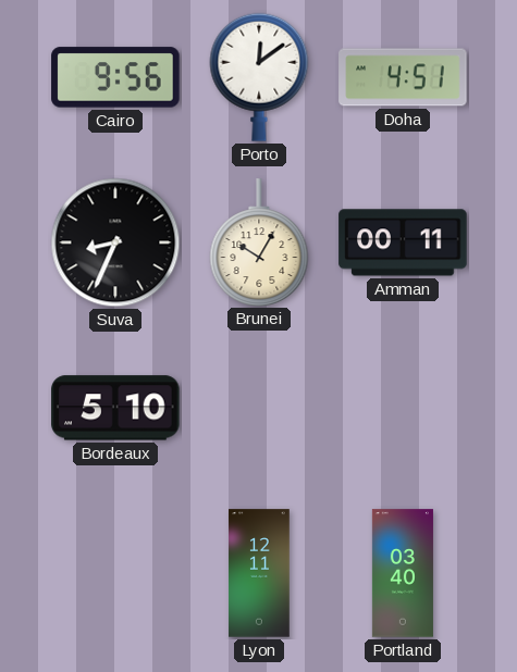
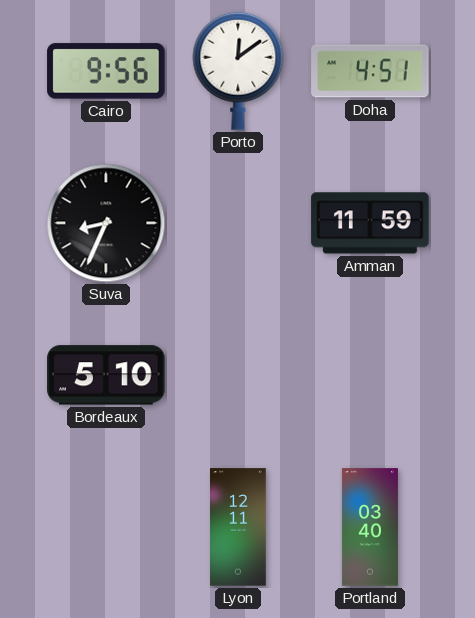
Brunei: 10:05 -> none
Amman: 00:11 -> 11:59
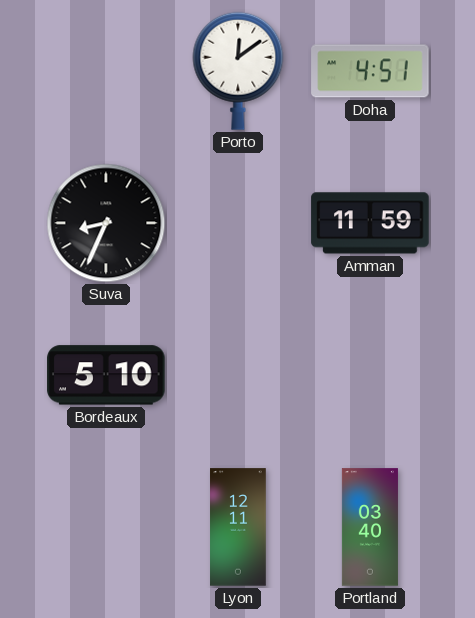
Cairo: 9:56 -> none
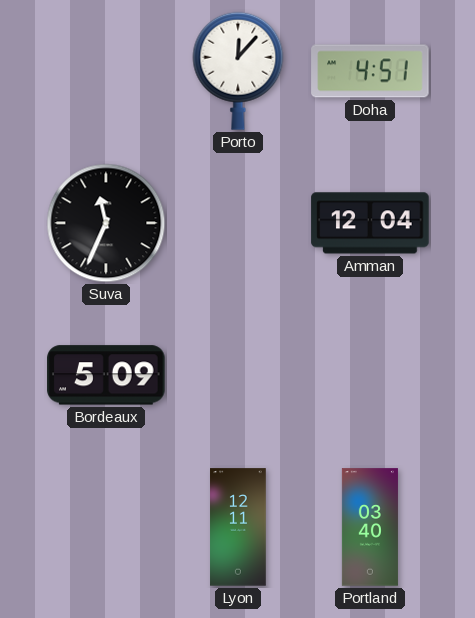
Porto: 12:09 -> 12:07
Suva: 8:34 -> 11:34
Amman: 11:59 -> 12:04
Bordeaux: 5:10 -> 5:09
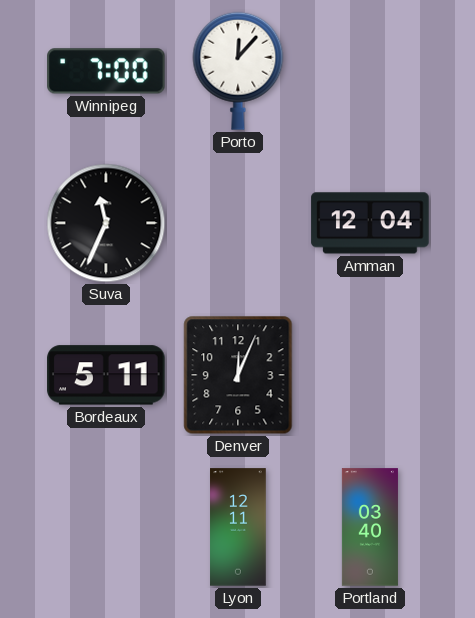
Winnipeg: none -> 7:00
Doha: 4:51 -> none
Bordeaux: 5:09 -> 5:11
Denver: none -> 12:04
